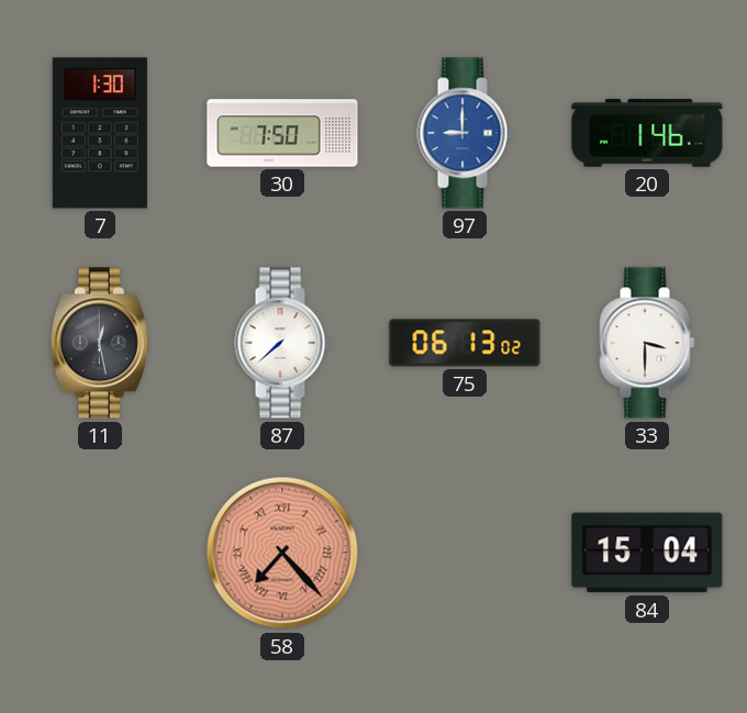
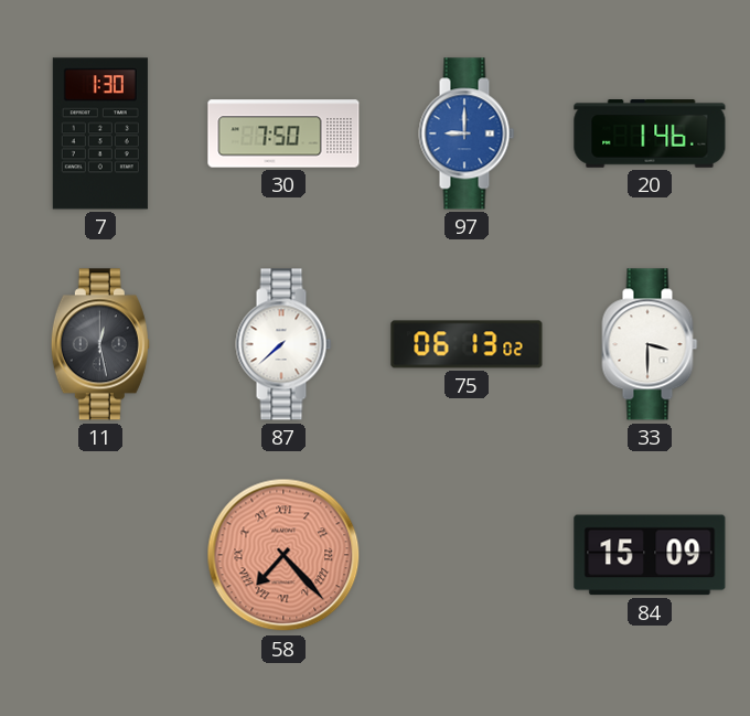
84: 15:04 -> 15:09
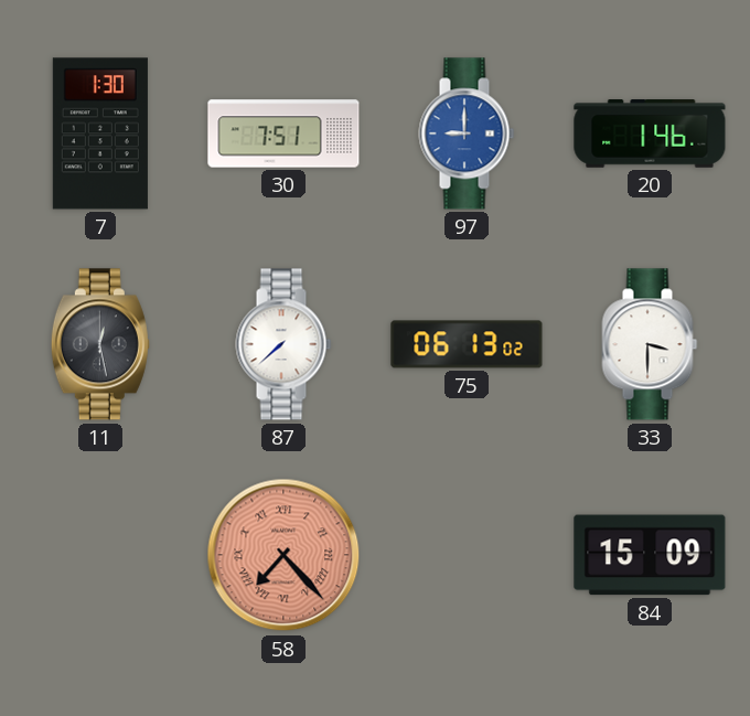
30: 7:50 -> 7:51
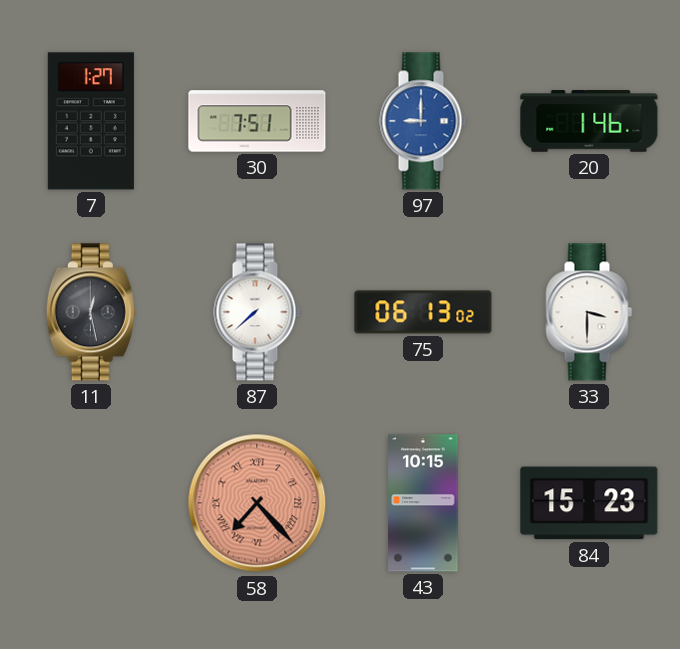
7: 1:30 -> 1:27
43: none -> 10:15
84: 15:09 -> 15:23
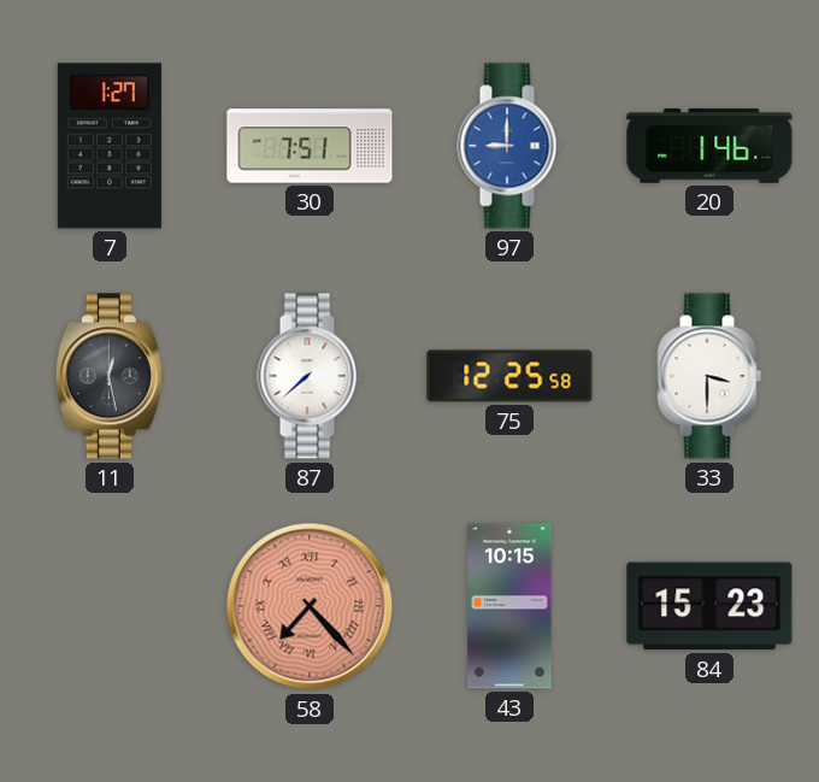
75: 06:13 -> 12:25
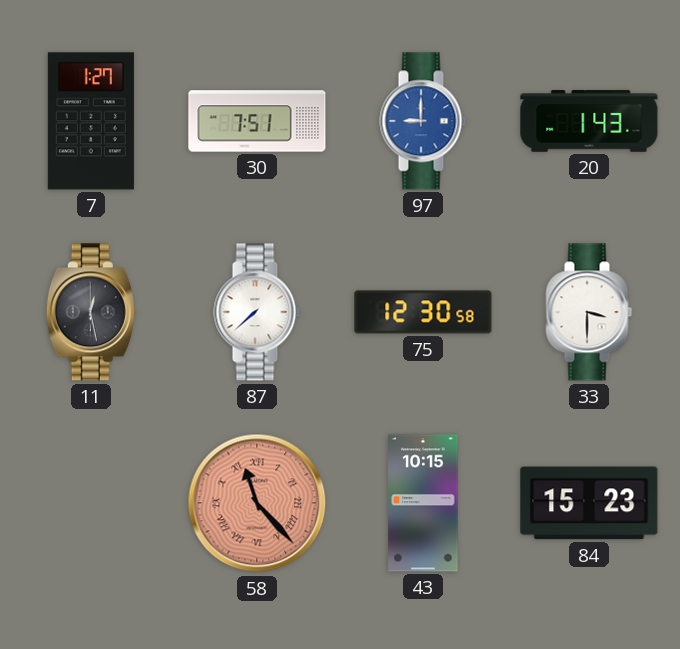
20: 1:46 -> 1:43
75: 12:25 -> 12:30
58: 7:23 -> 11:23
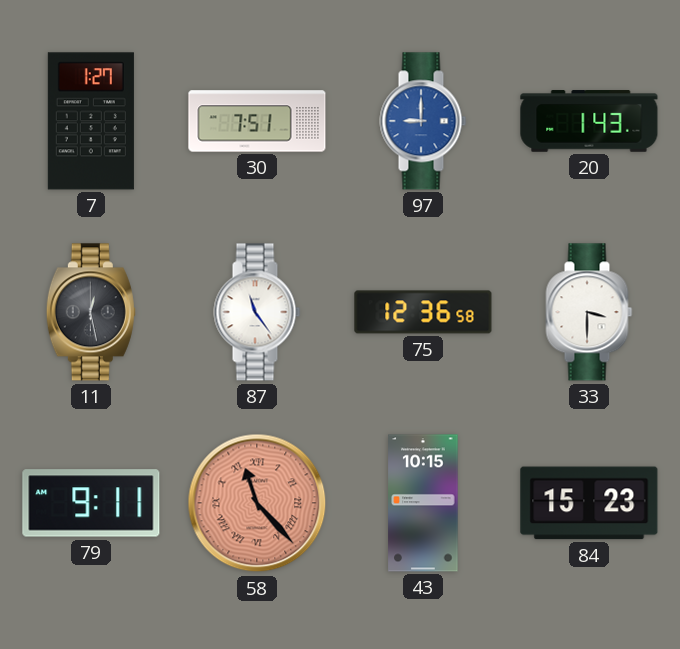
87: 7:38 -> 11:24
75: 12:30 -> 12:36
79: none -> 9:11
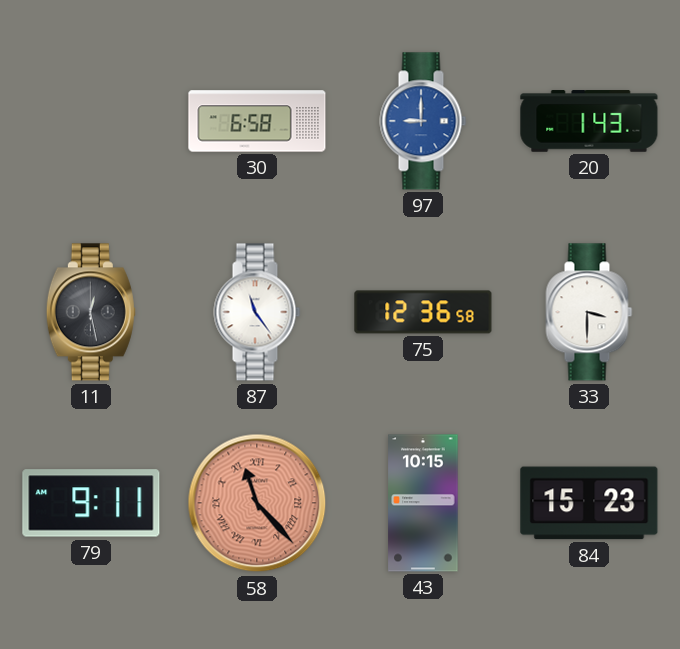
7: 1:27 -> none
30: 7:51 -> 6:58
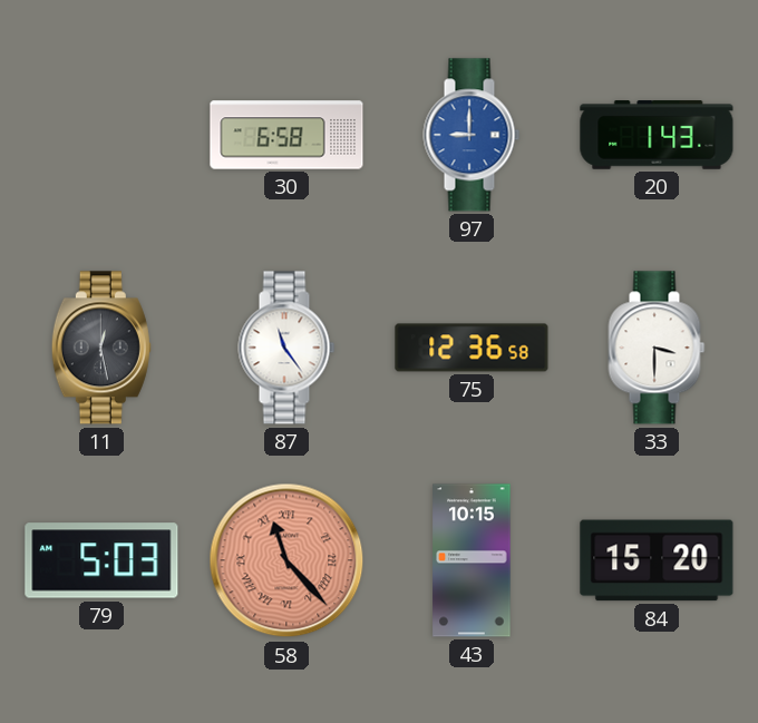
79: 9:11 -> 5:03
84: 15:23 -> 15:20
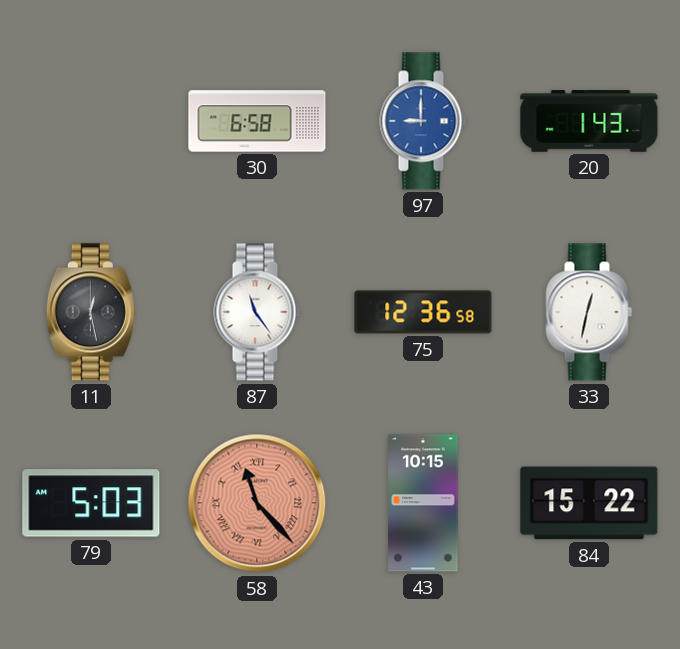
33: 3:30 -> 12:32
84: 15:20 -> 15:22
